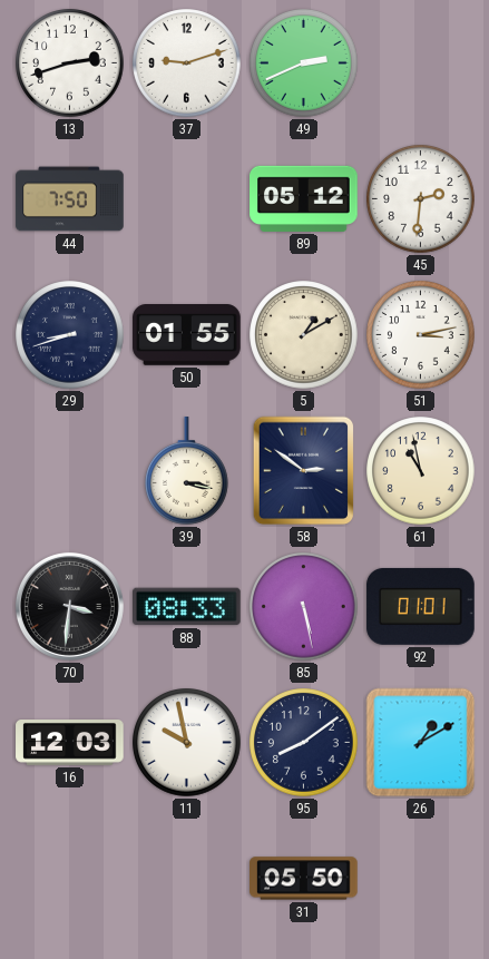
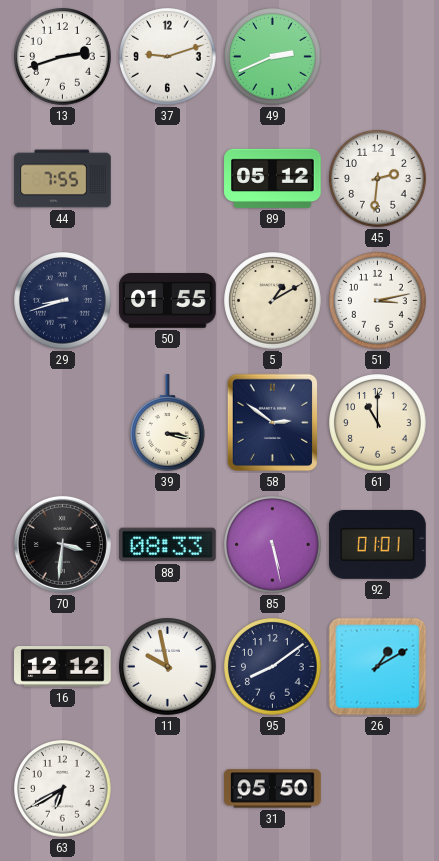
44: 7:50 -> 7:55
61: 10:58 -> 11:00
16: 12:03 -> 12:12
63: none -> 6:40
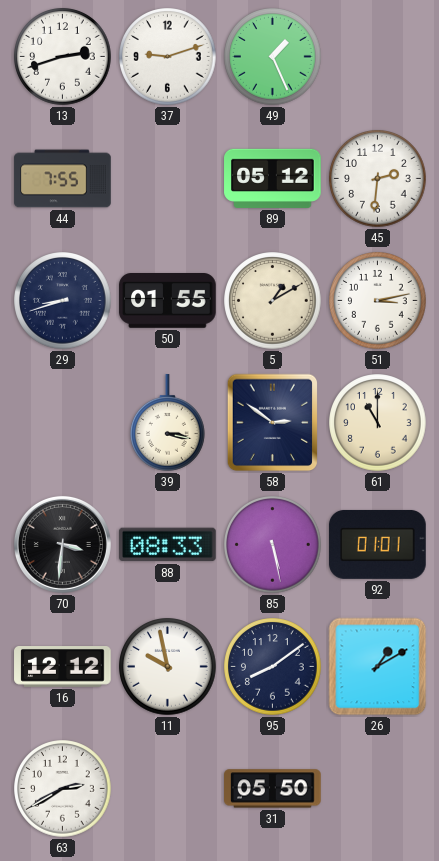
49: 2:41 -> 1:26
63: 6:40 -> 2:40
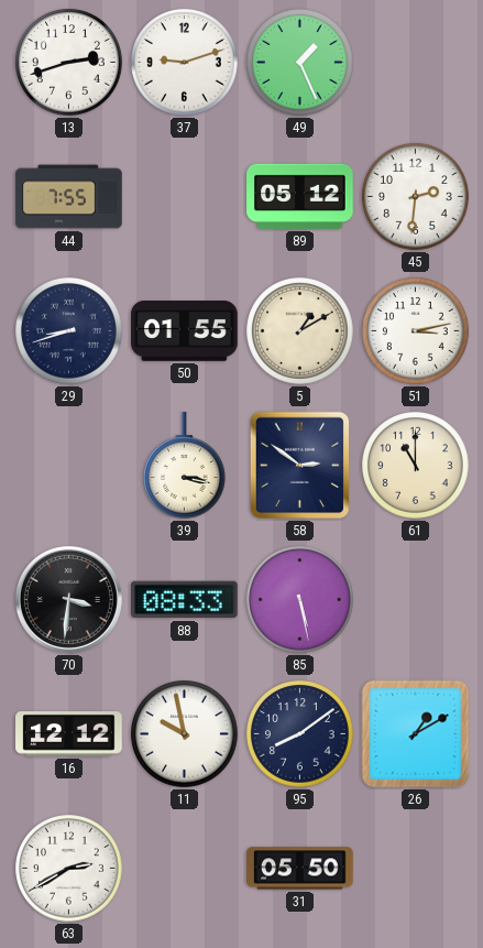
92: 01:01 -> none
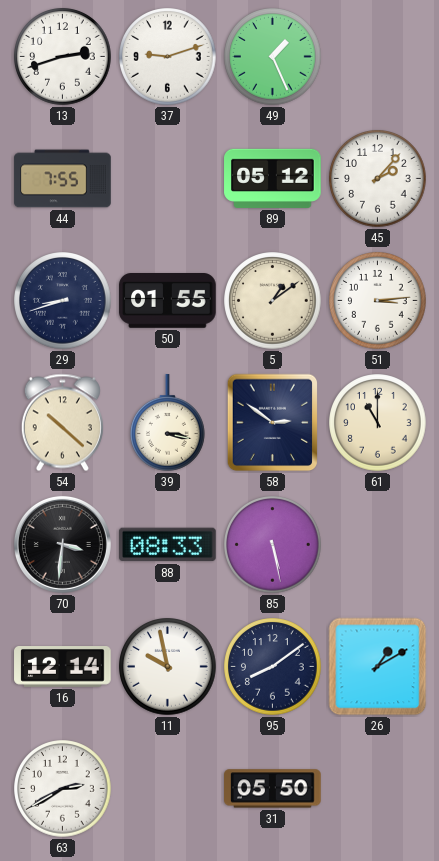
45: 2:31 -> 2:07
5: 1:10 -> 1:09
51: 3:13 -> 3:14
54: none -> 10:22
16: 12:12 -> 12:14
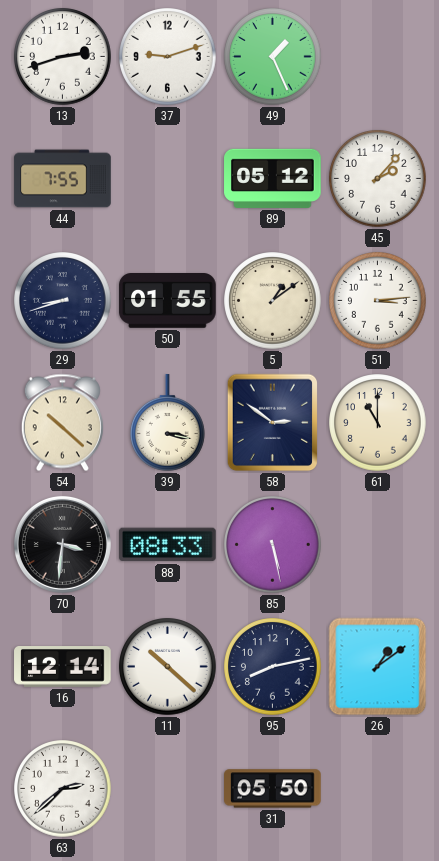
11: 9:58 -> 10:22
95: 8:09 -> 8:13
26: 1:10 -> 1:09
63: 2:40 -> 2:38
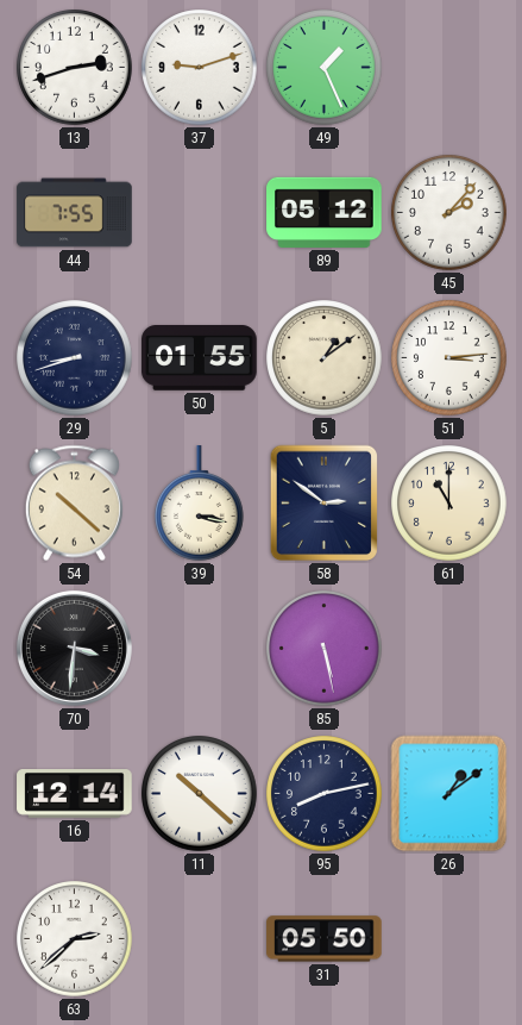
88: 08:33 -> none
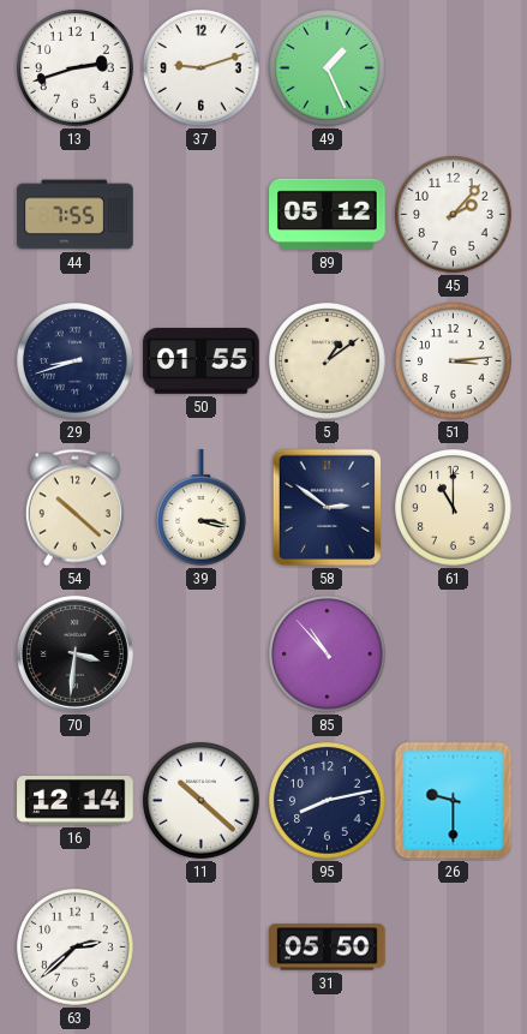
85: 5:28 -> 10:53
26: 1:09 -> 9:30
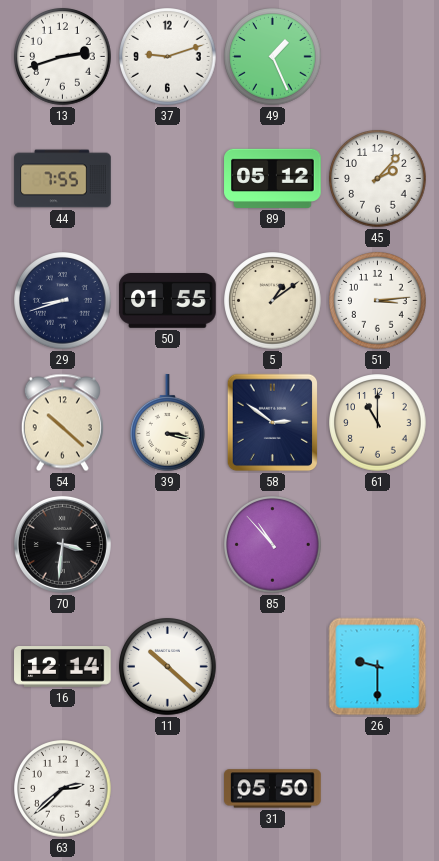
95: 8:13 -> none
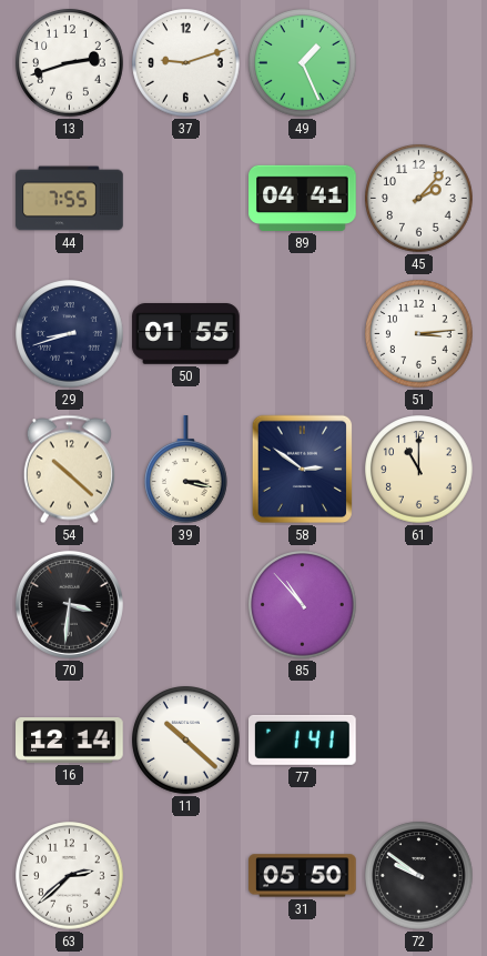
89: 05:12 -> 04:41
5: 1:09 -> none
77: none -> 1:41
26: 9:30 -> none
72: none -> 9:51
